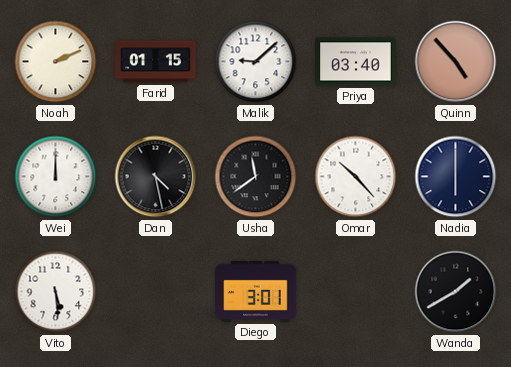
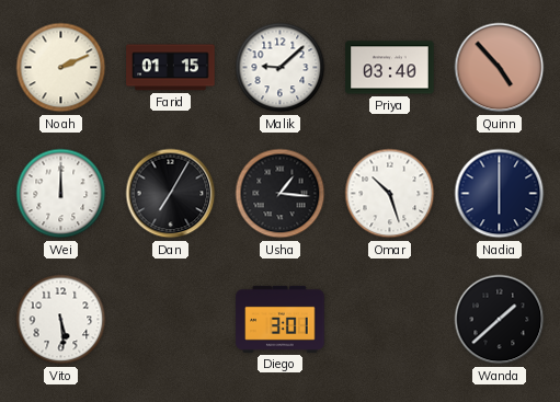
Dan: 4:28 -> 7:05
Usha: 11:39 -> 1:16
Omar: 10:23 -> 10:27
Wanda: 1:40 -> 1:38
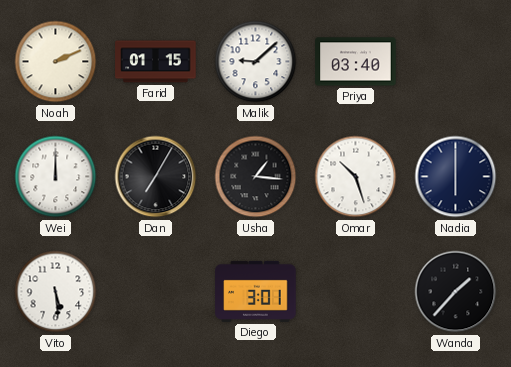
Quinn: 4:53 -> none
Wanda: 1:38 -> 1:37
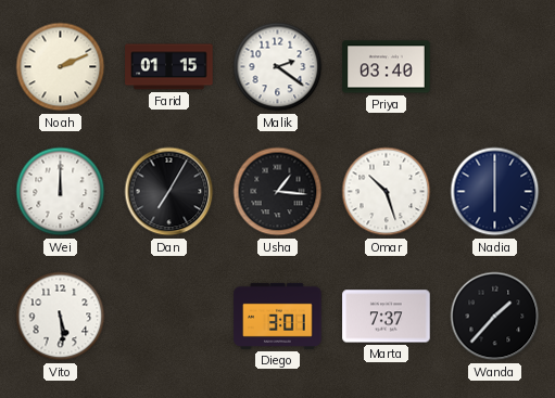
Malik: 9:08 -> 2:21
Marta: none -> 7:37
